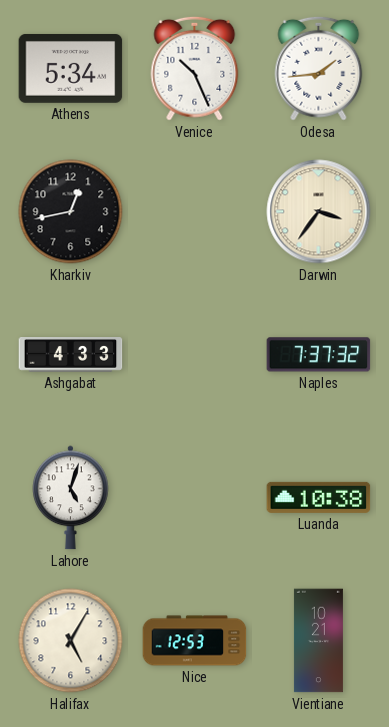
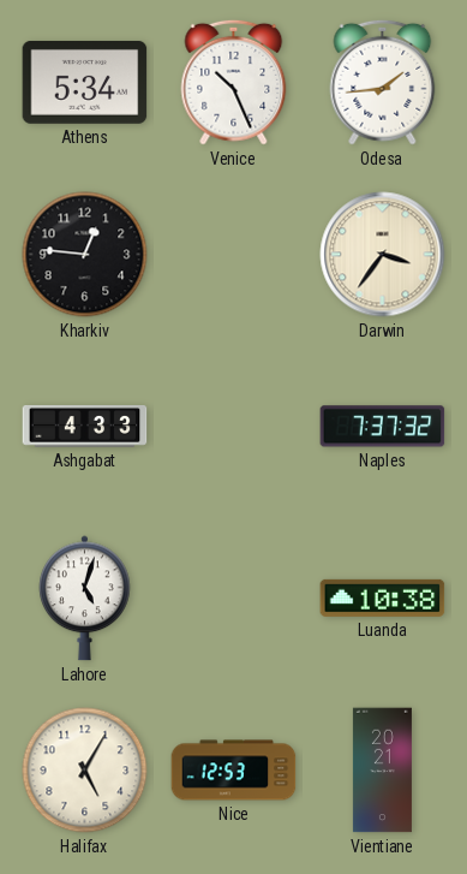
Kharkiv: 12:43 -> 12:46
Vientiane: 10:21 -> 20:21
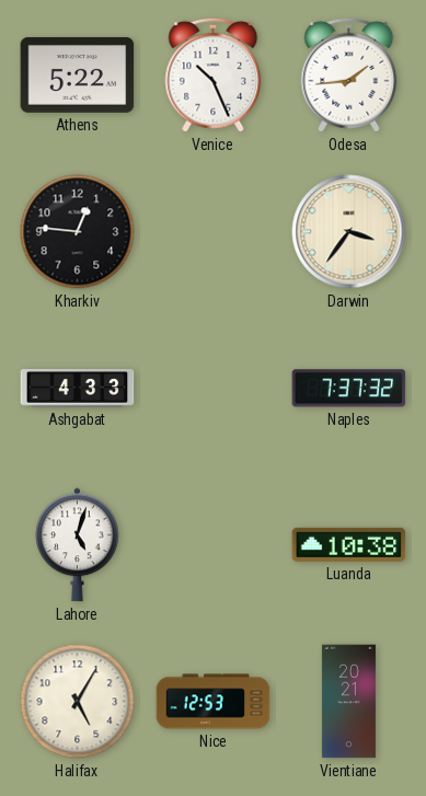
Athens: 5:34 -> 5:22
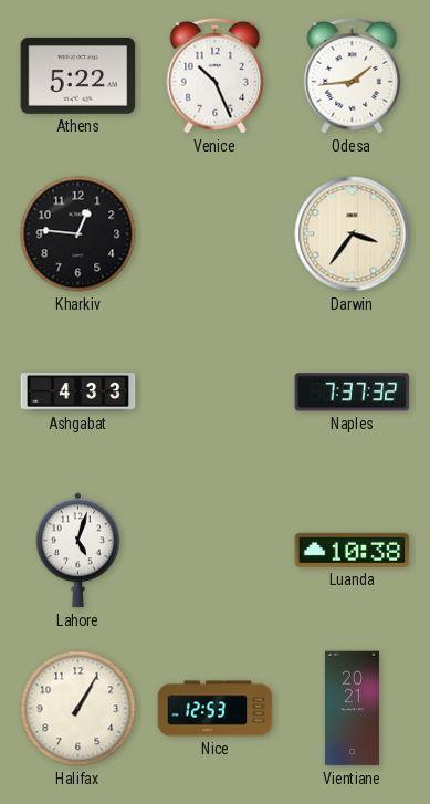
Halifax: 5:05 -> 1:05
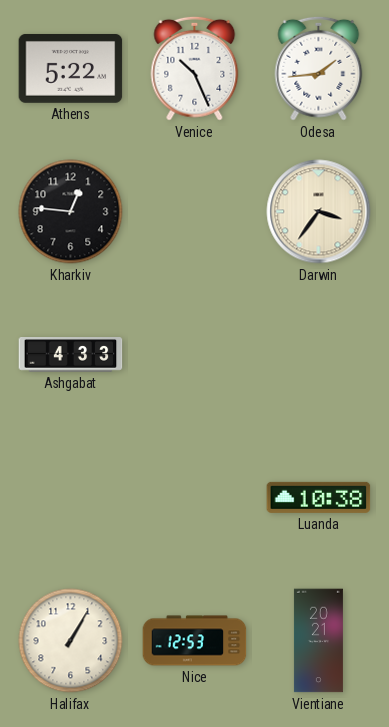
Naples: 7:37 -> none
Lahore: 5:03 -> none
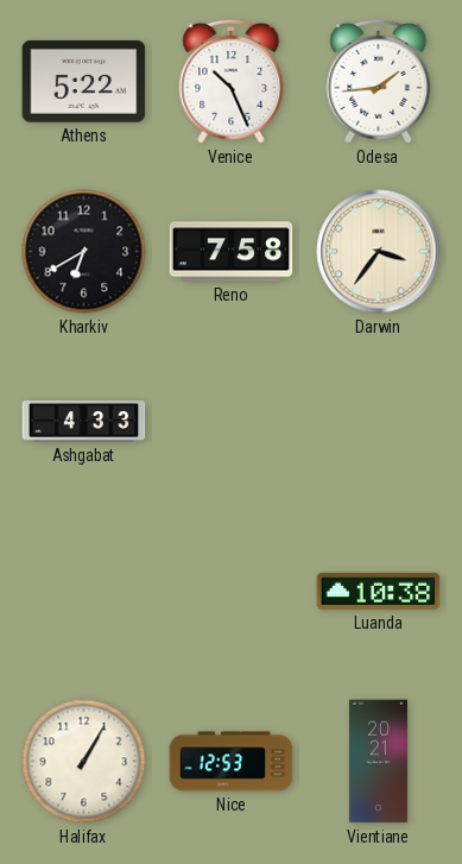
Kharkiv: 12:46 -> 6:40
Reno: none -> 7:58
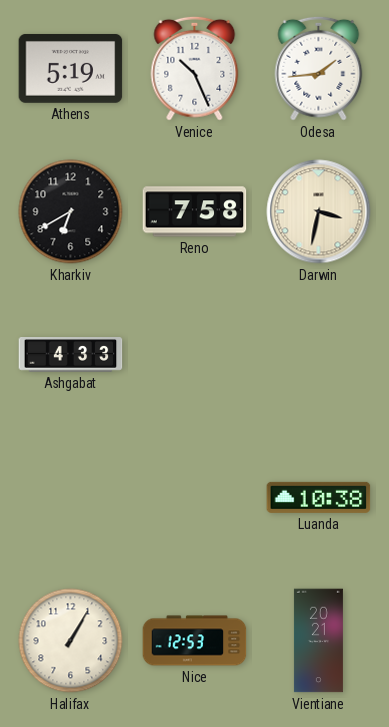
Athens: 5:22 -> 5:19
Darwin: 3:36 -> 3:32
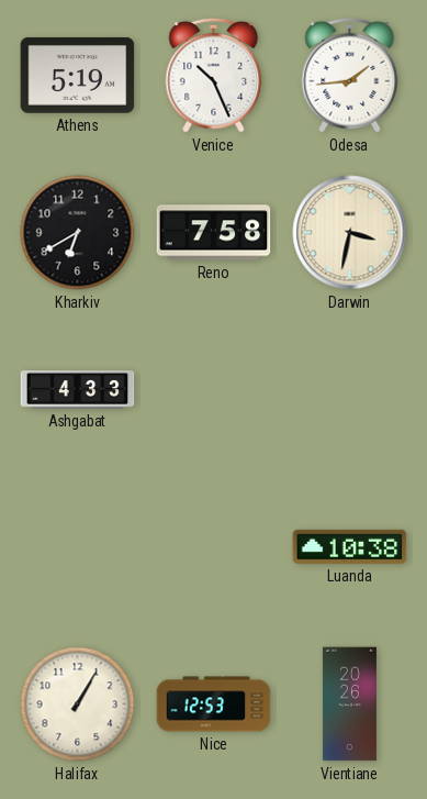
Vientiane: 20:21 -> 20:26
